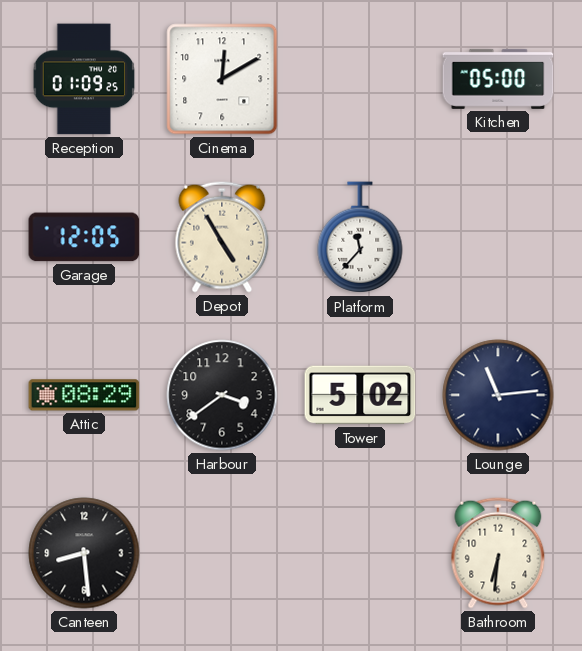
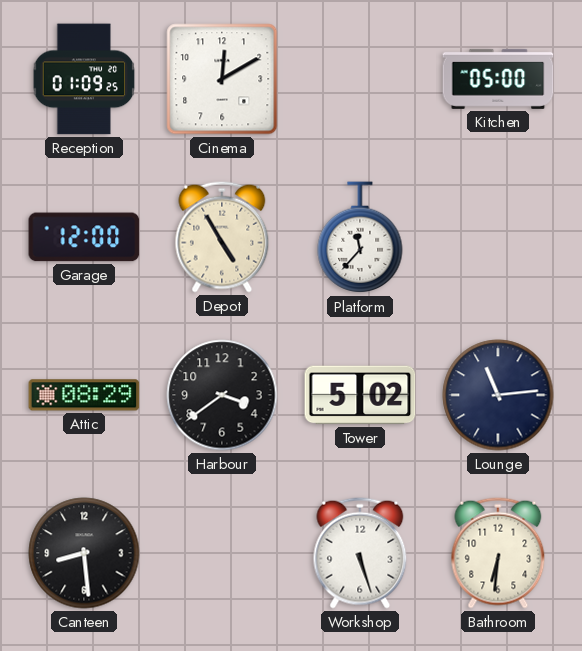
Garage: 12:05 -> 12:00
Workshop: none -> 5:27
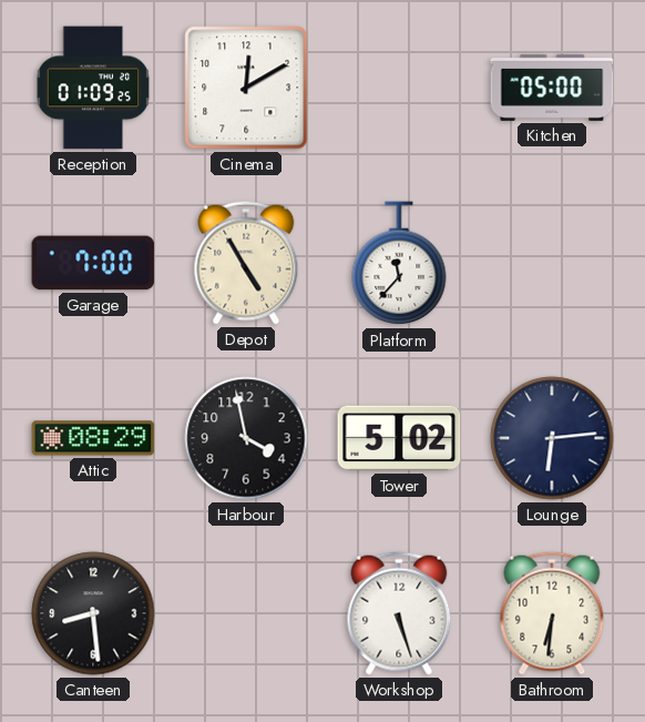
Garage: 12:00 -> 7:00
Harbour: 3:39 -> 3:58
Lounge: 11:14 -> 6:14
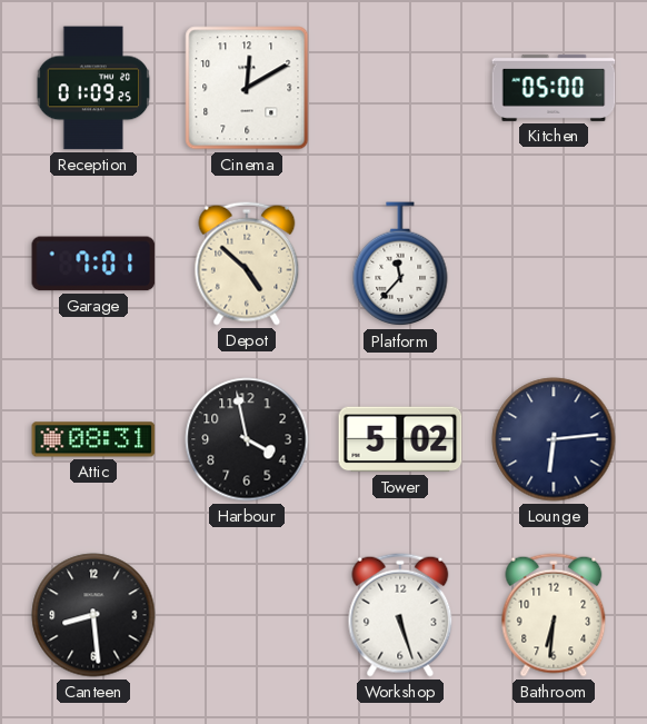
Garage: 7:00 -> 7:01
Depot: 4:55 -> 4:52
Attic: 08:29 -> 08:31
